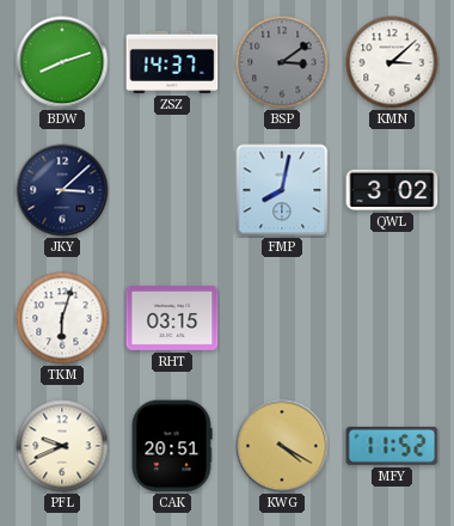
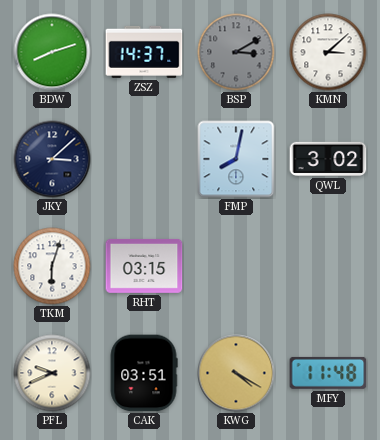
BSP: 3:09 -> 3:10
CAK: 20:51 -> 03:51
MFY: 11:52 -> 11:48
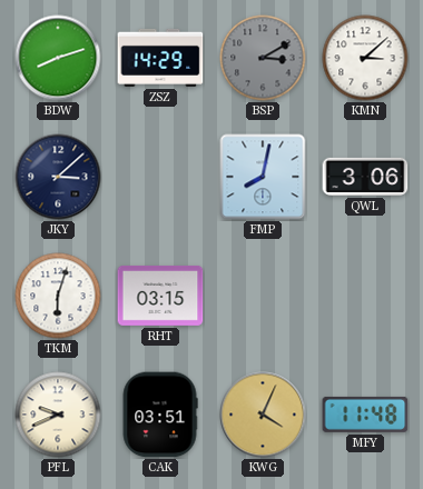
ZSZ: 14:37 -> 14:29
QWL: 3:02 -> 3:06
KWG: 4:20 -> 4:04
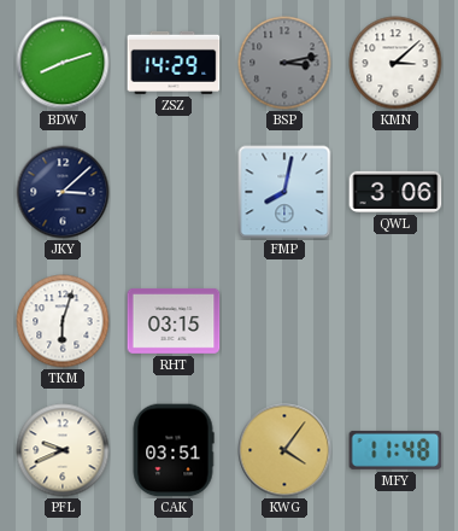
BSP: 3:10 -> 3:13
KWG: 4:04 -> 4:06
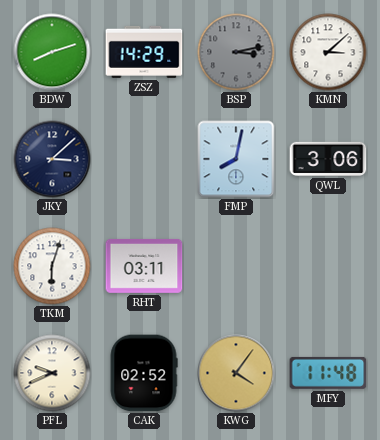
RHT: 03:15 -> 03:11
CAK: 03:51 -> 02:52
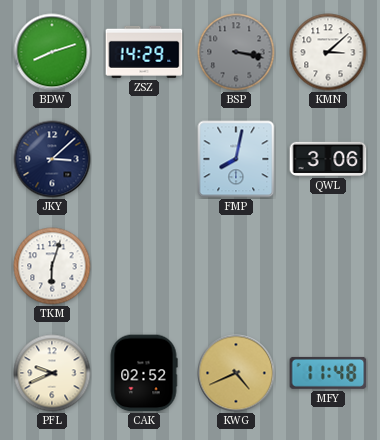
BSP: 3:13 -> 3:17
RHT: 03:11 -> none
KWG: 4:06 -> 4:41
